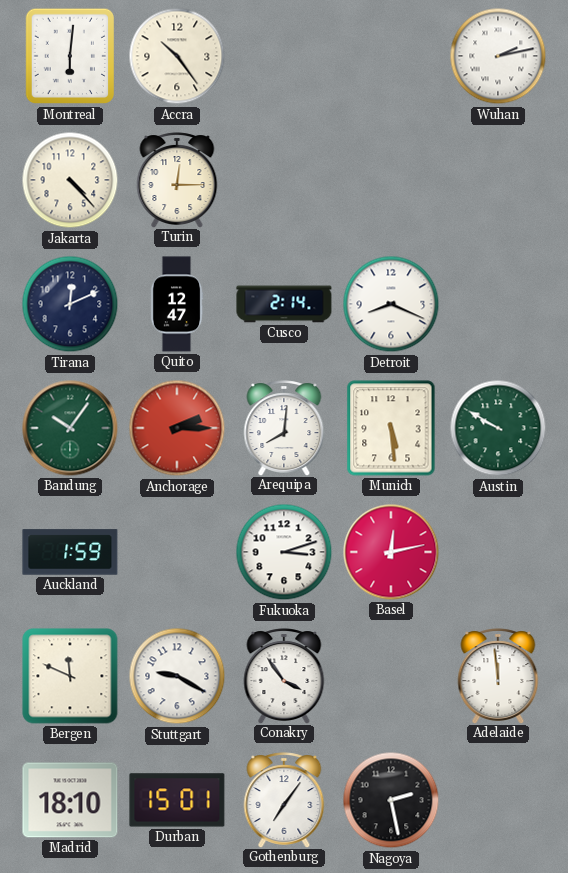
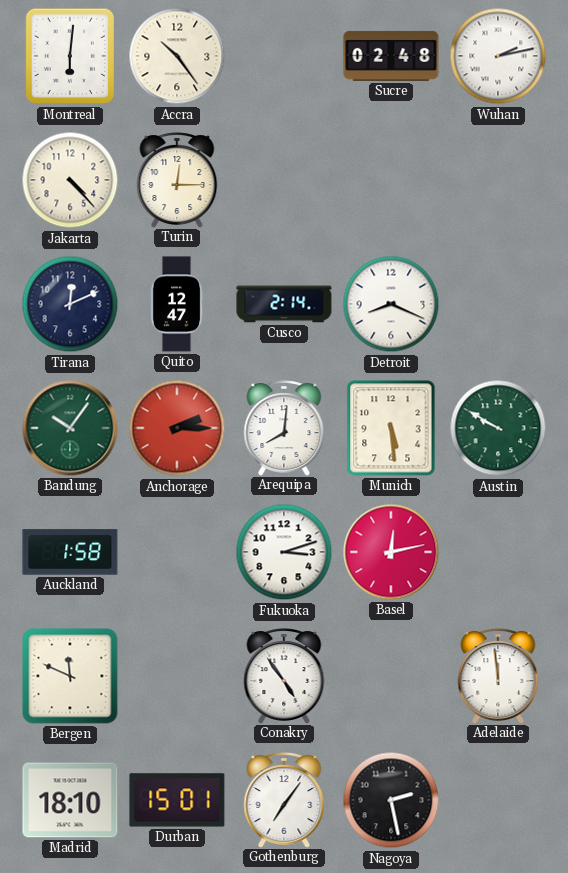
Sucre: none -> 02:48
Auckland: 1:59 -> 1:58
Stuttgart: 9:20 -> none
Conakry: 3:54 -> 4:54
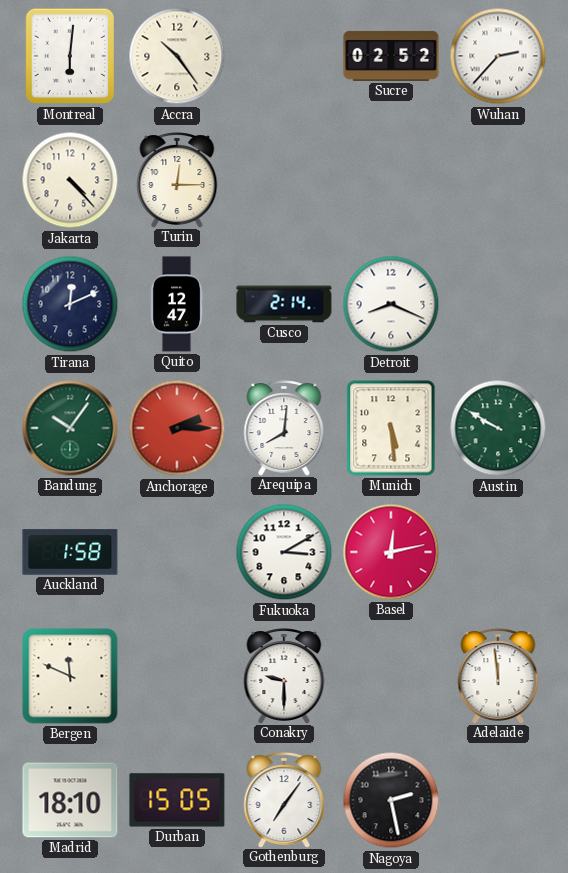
Sucre: 02:48 -> 02:52
Wuhan: 2:13 -> 2:37
Fukuoka: 3:12 -> 3:10
Conakry: 4:54 -> 9:30
Durban: 15:01 -> 15:05
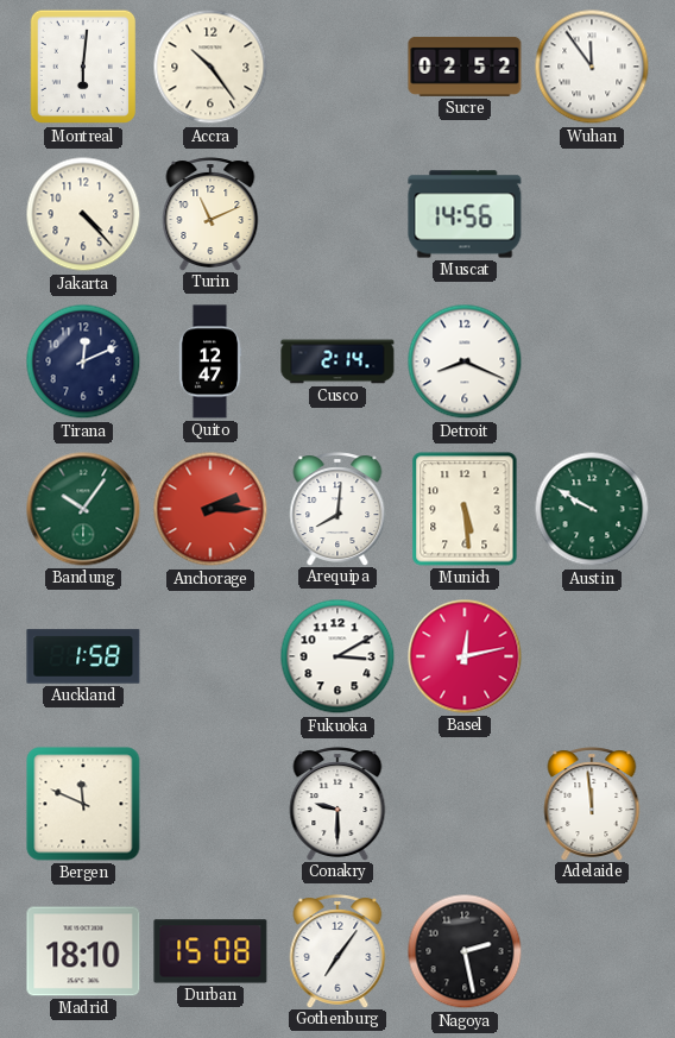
Wuhan: 2:37 -> 11:54
Turin: 12:15 -> 11:11
Muscat: none -> 14:56
Durban: 15:05 -> 15:08
